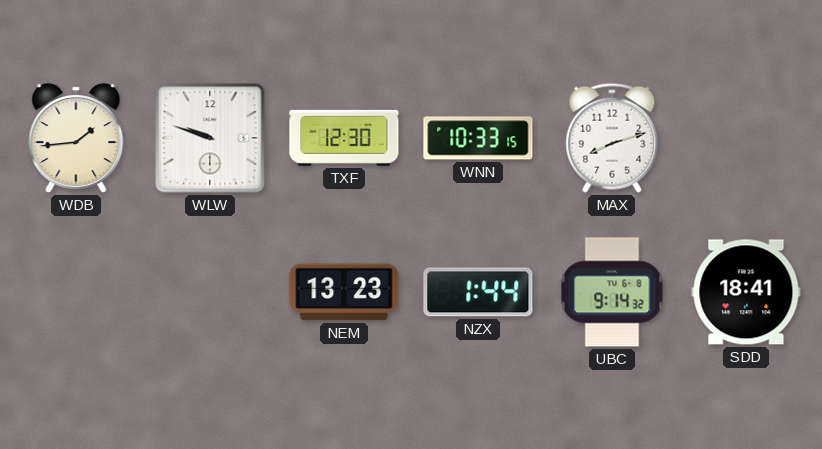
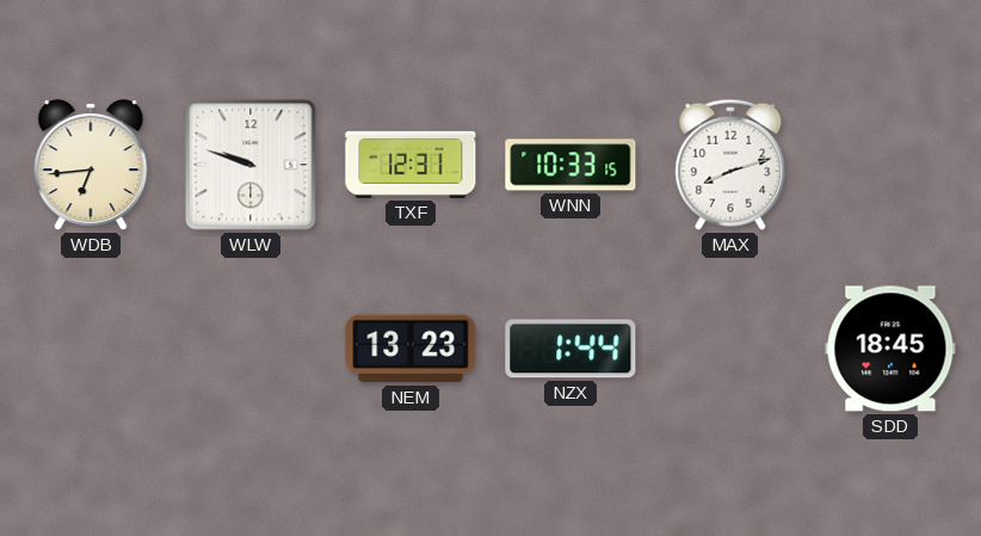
WDB: 1:44 -> 6:44
TXF: 12:30 -> 12:31
UBC: 9:14 -> none
SDD: 18:41 -> 18:45
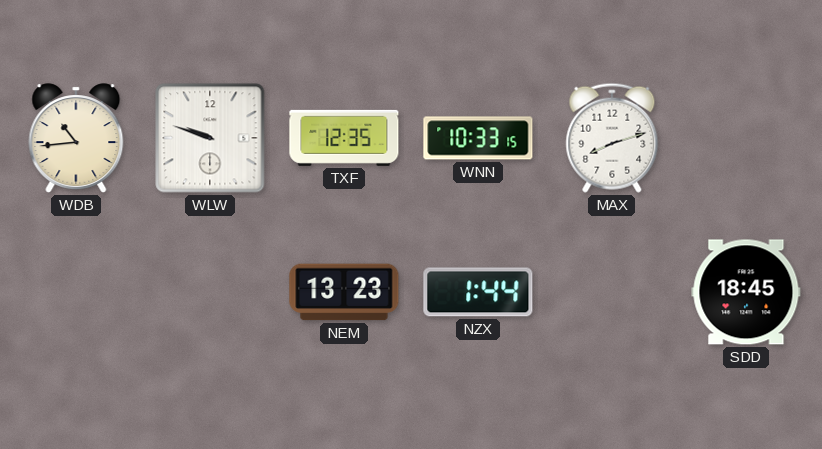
WDB: 6:44 -> 10:44
TXF: 12:31 -> 12:35
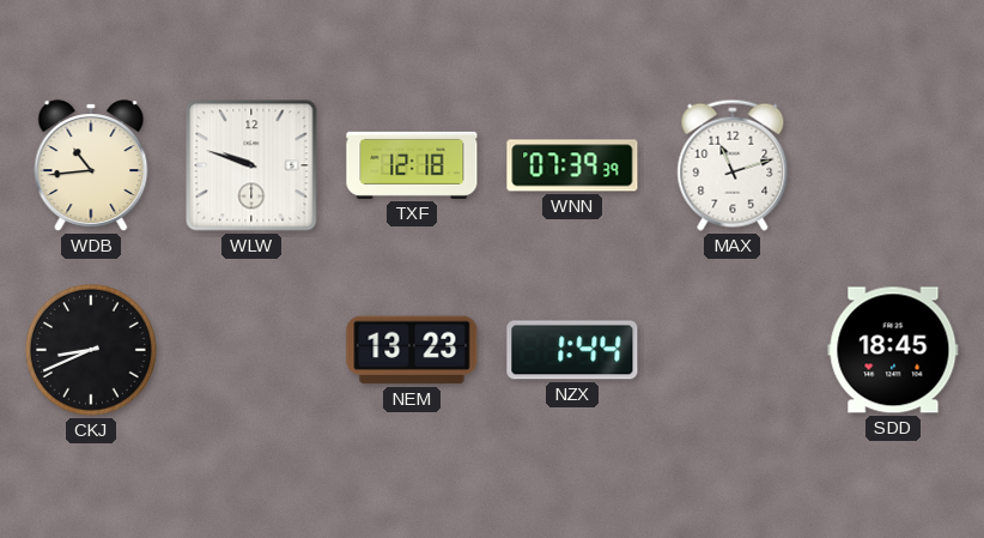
TXF: 12:35 -> 12:18
WNN: 10:33 -> 07:39
MAX: 8:12 -> 11:12
CKJ: none -> 8:41
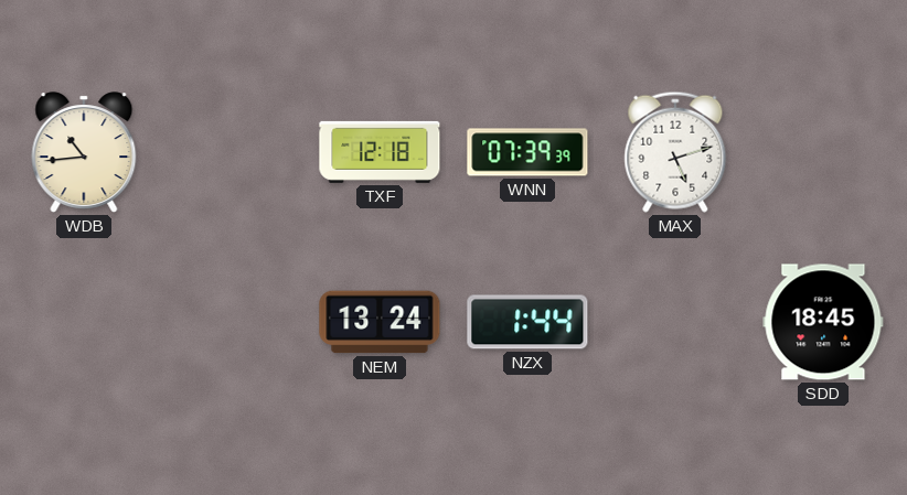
WLW: 9:48 -> none
MAX: 11:12 -> 5:12
CKJ: 8:41 -> none
NEM: 13:23 -> 13:24
